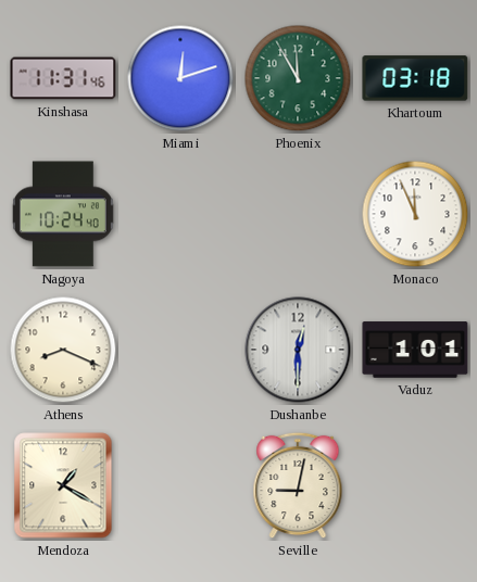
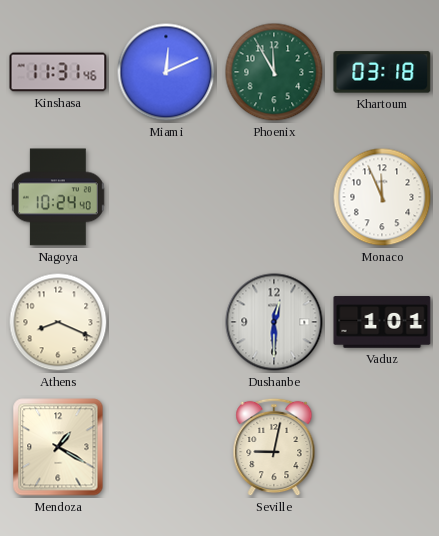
Miami: 12:12 -> 12:11
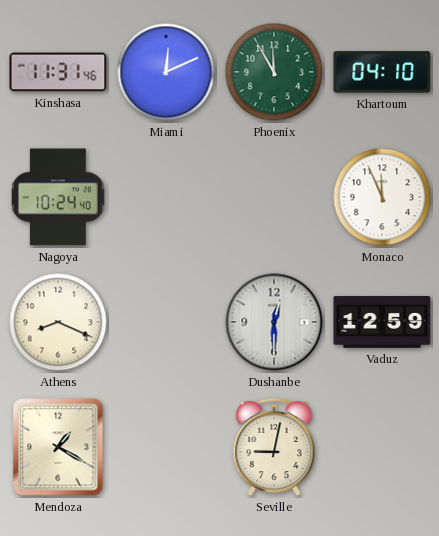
Khartoum: 03:18 -> 04:10
Vaduz: 1:01 -> 12:59
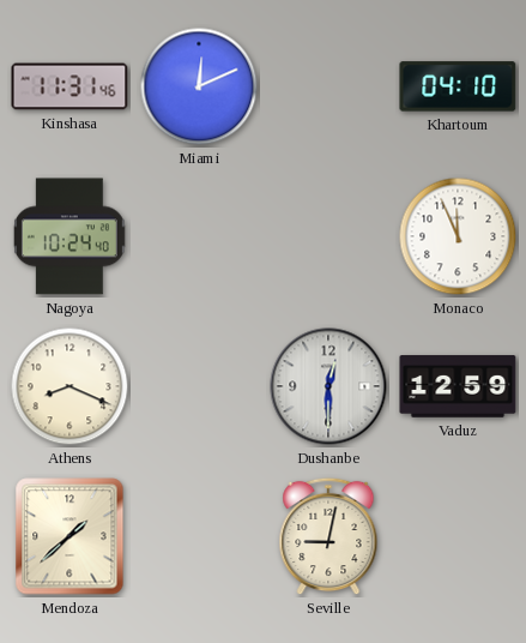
Phoenix: 11:55 -> none
Mendoza: 1:20 -> 1:38
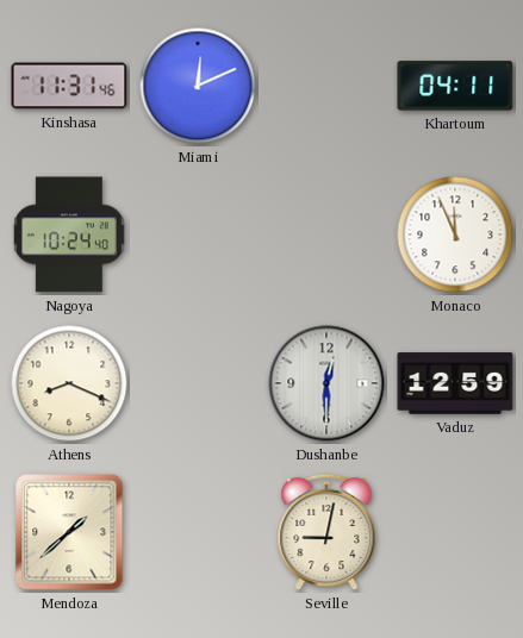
Khartoum: 04:10 -> 04:11
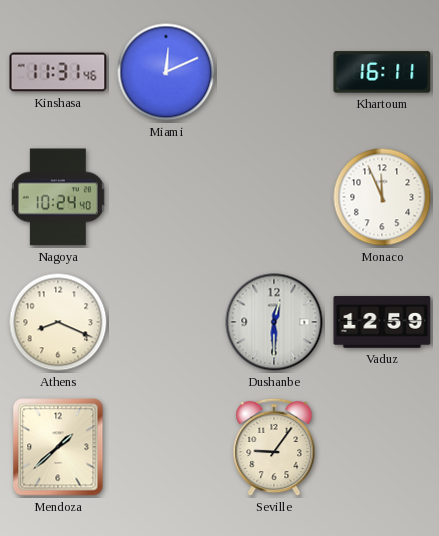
Khartoum: 04:11 -> 16:11
Seville: 9:02 -> 9:06
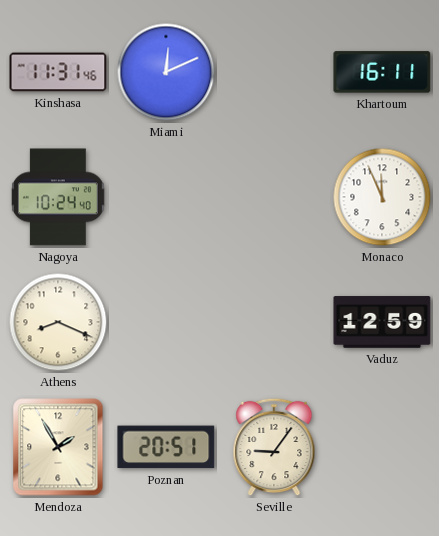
Dushanbe: 12:30 -> none
Mendoza: 1:38 -> 1:55
Poznan: none -> 20:51
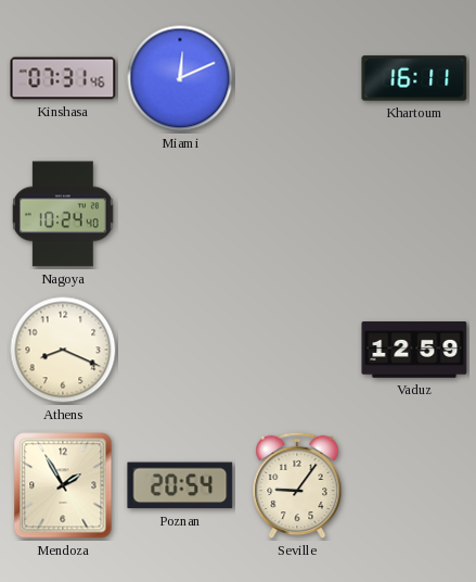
Kinshasa: 11:31 -> 07:31
Monaco: 11:56 -> none
Poznan: 20:51 -> 20:54
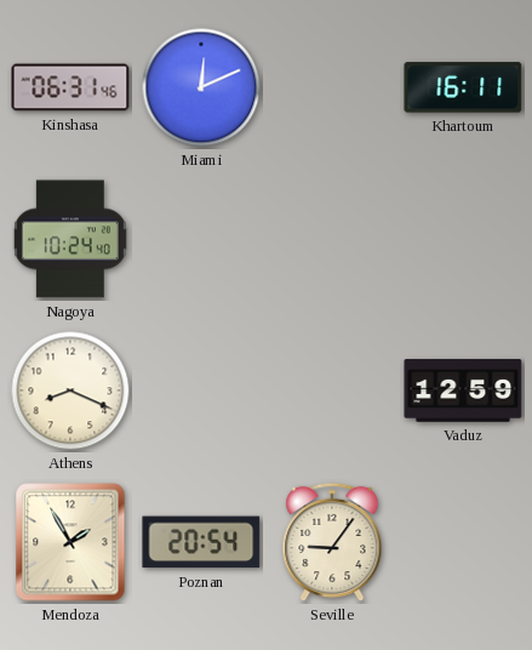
Kinshasa: 07:31 -> 06:31
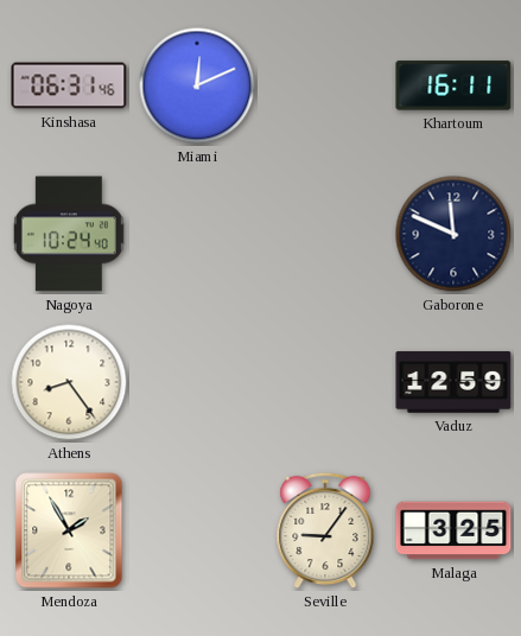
Gaborone: none -> 11:49
Athens: 8:19 -> 8:24
Poznan: 20:54 -> none
Malaga: none -> 3:25
